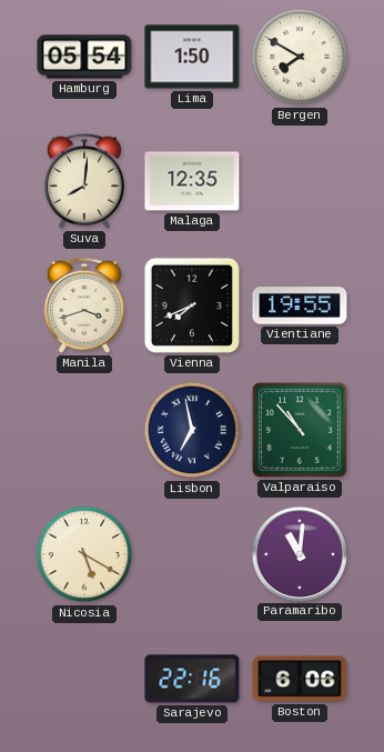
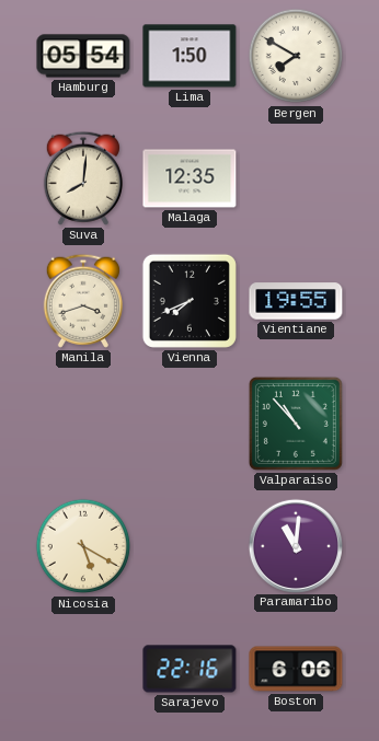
Lisbon: 6:58 -> none
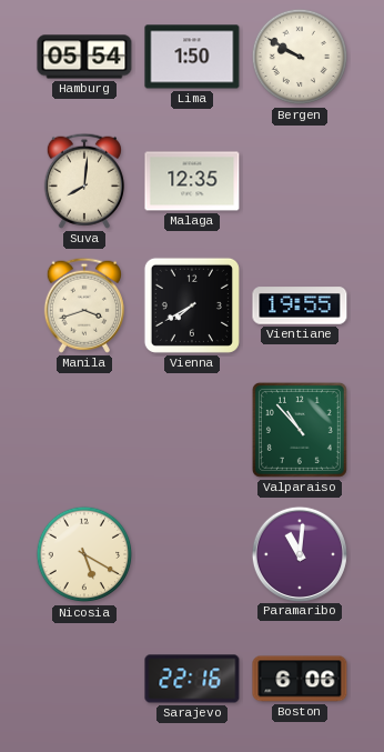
Bergen: 7:50 -> 9:50
Vienna: 7:41 -> 7:40
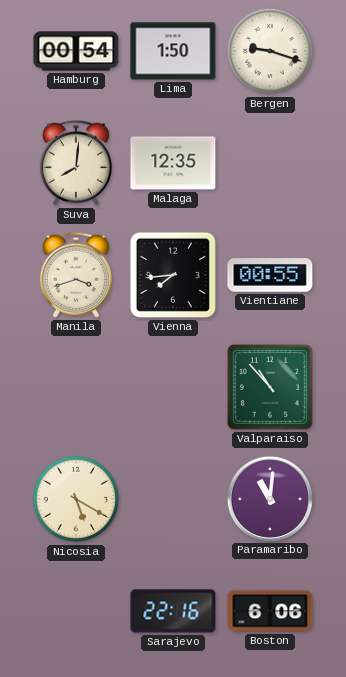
Hamburg: 05:54 -> 00:54
Bergen: 9:50 -> 9:18
Vienna: 7:40 -> 7:44
Vientiane: 19:55 -> 00:55
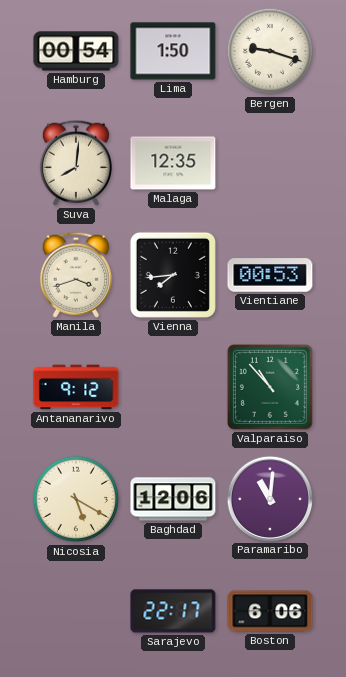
Vientiane: 00:55 -> 00:53
Antananarivo: none -> 9:12
Baghdad: none -> 12:06
Sarajevo: 22:16 -> 22:17
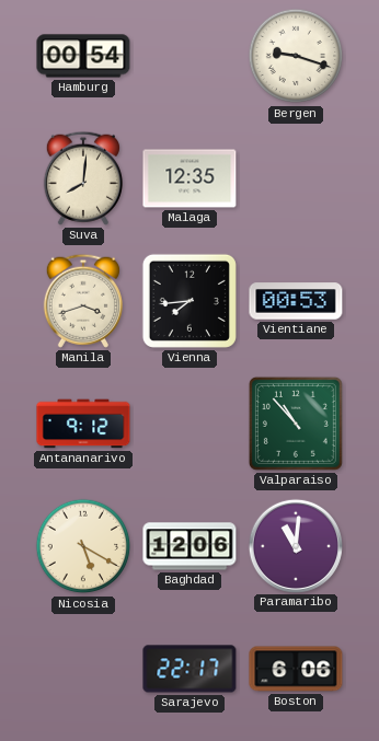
Lima: 1:50 -> none
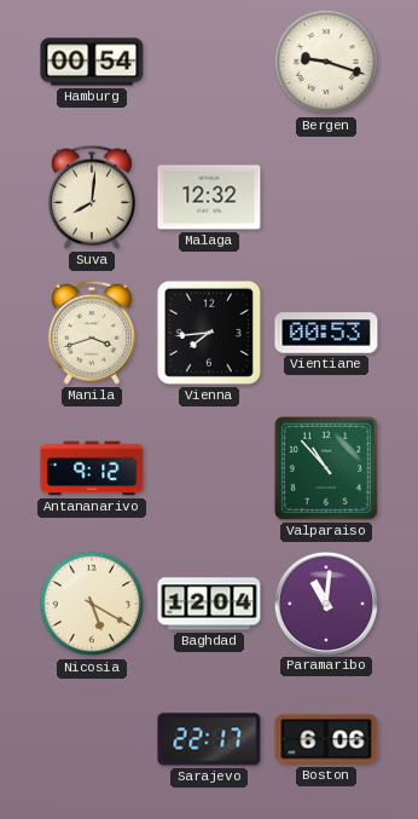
Malaga: 12:35 -> 12:32
Baghdad: 12:06 -> 12:04
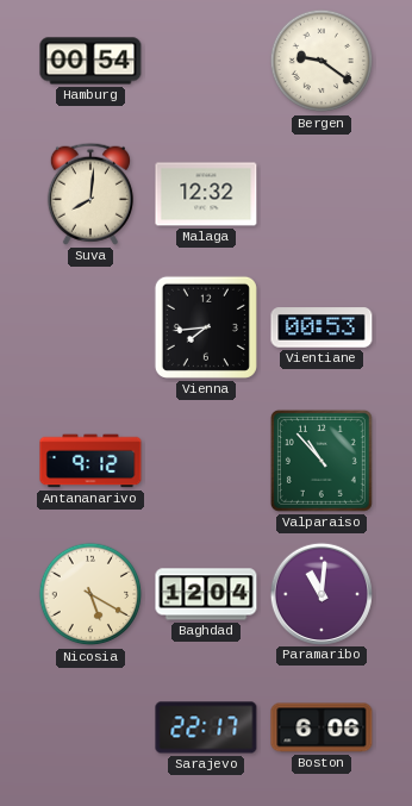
Bergen: 9:18 -> 9:21
Manila: 3:42 -> none
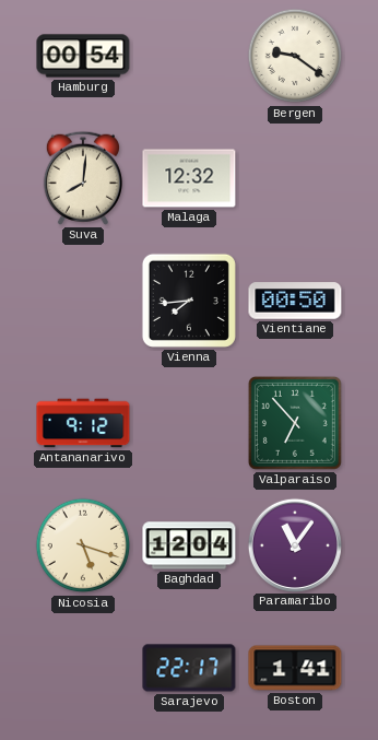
Vientiane: 00:53 -> 00:50
Valparaiso: 10:53 -> 6:53
Nicosia: 5:20 -> 5:18
Paramaribo: 11:01 -> 11:06
Boston: 6:06 -> 1:41
